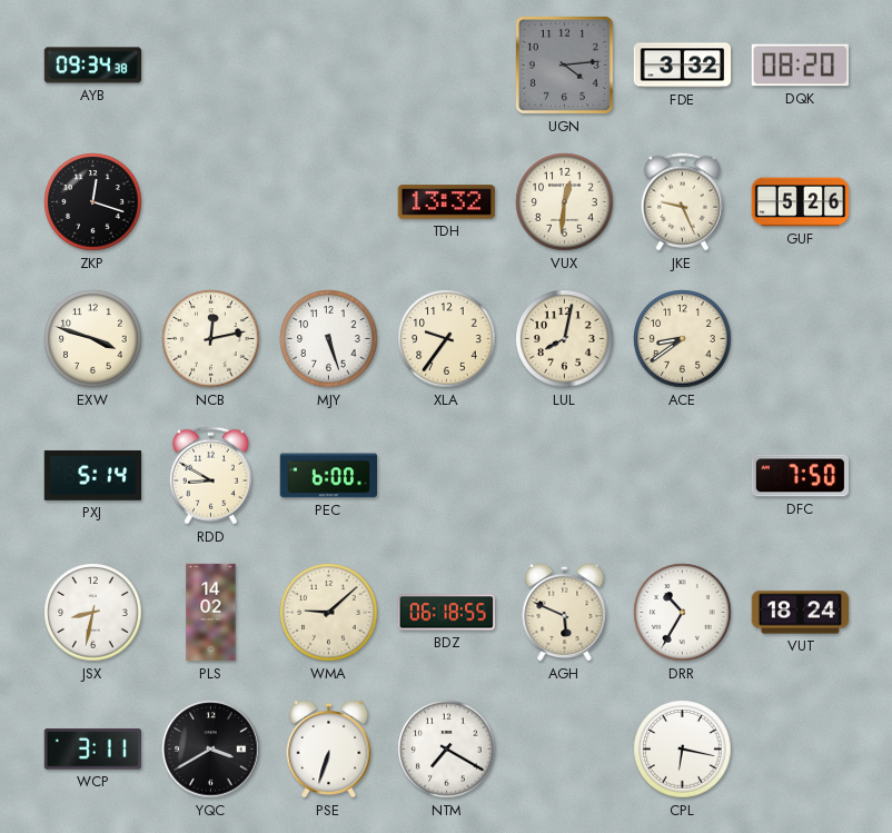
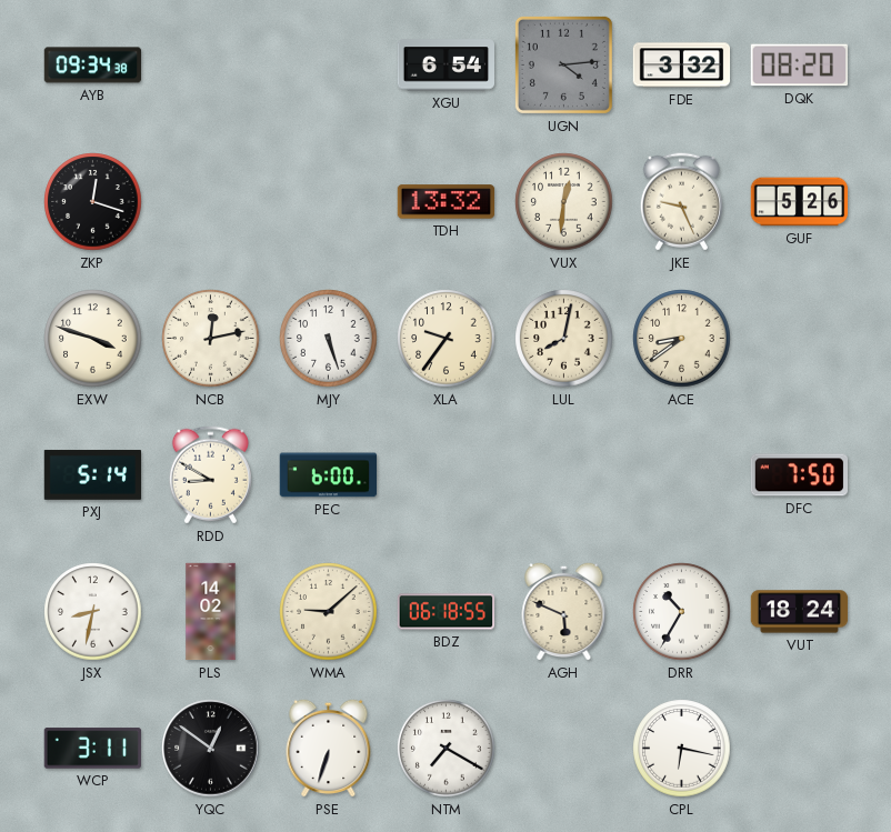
XGU: none -> 6:54
YQC: 3:40 -> 12:51
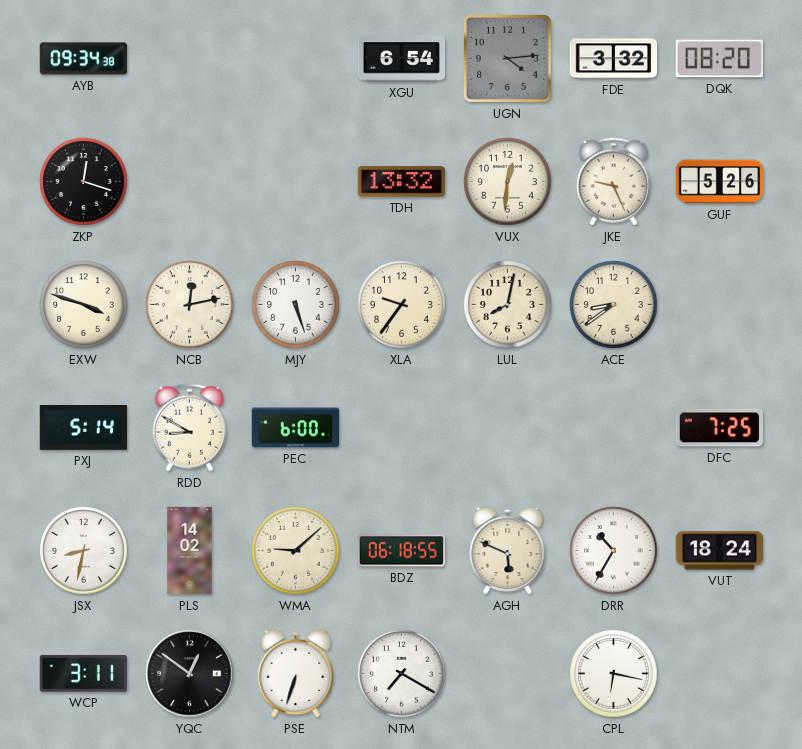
DFC: 7:50 -> 7:25
